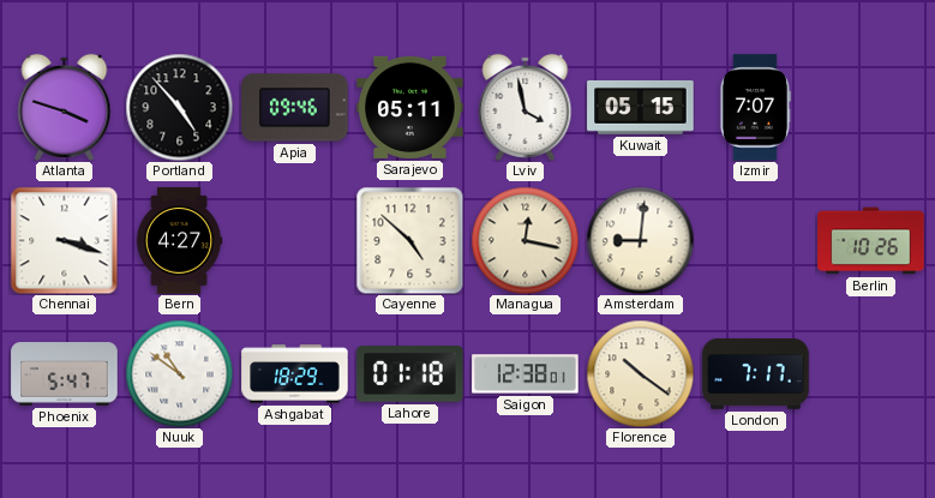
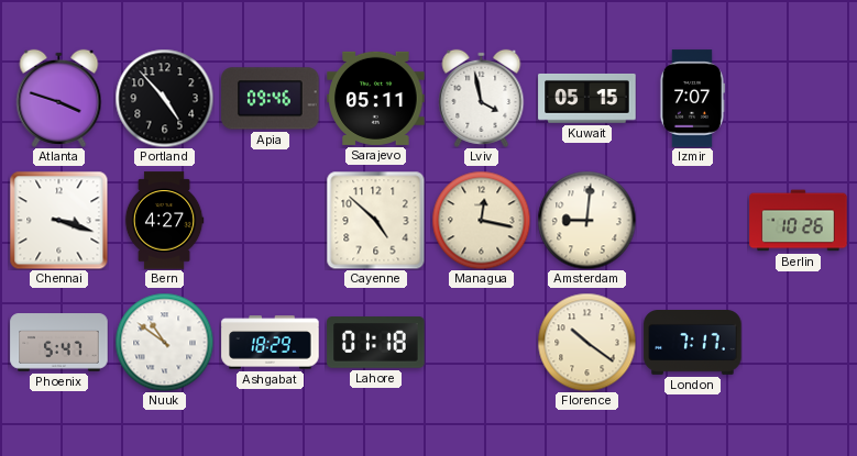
Saigon: 12:38 -> none
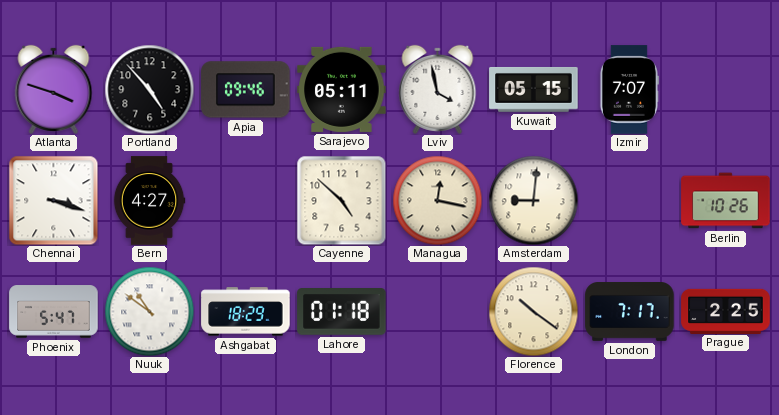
Prague: none -> 2:25
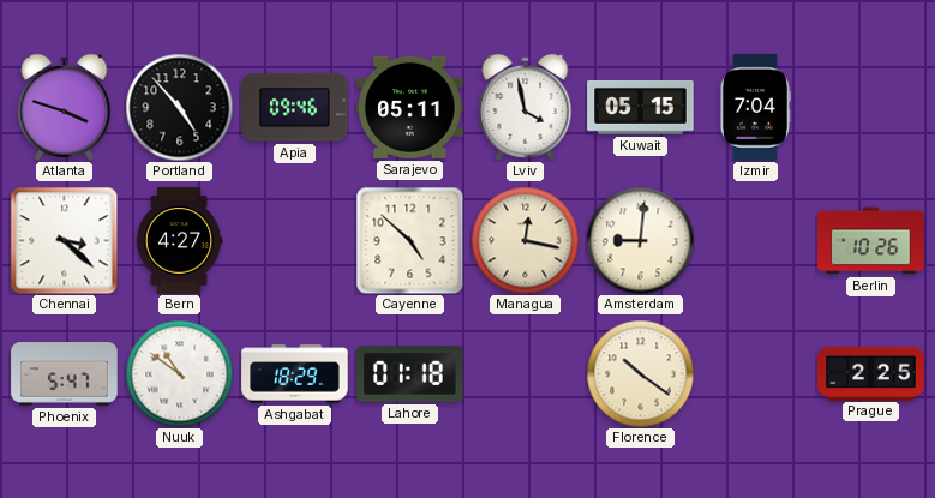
Izmir: 7:07 -> 7:04
Chennai: 3:18 -> 3:22
London: 7:17 -> none
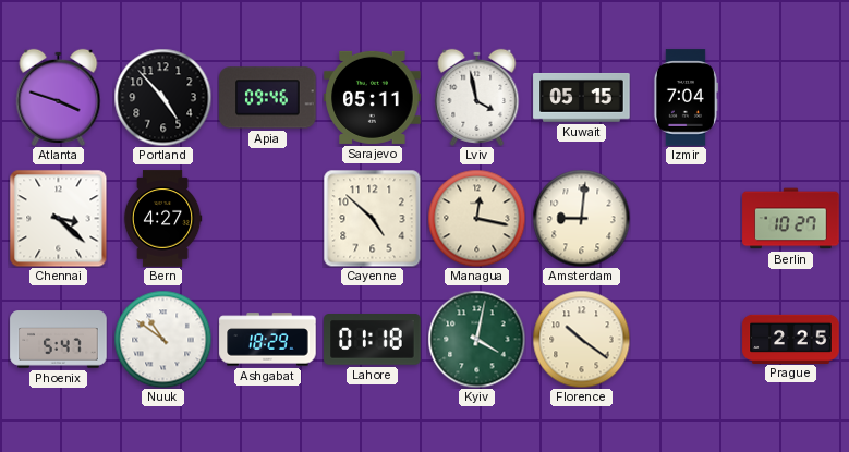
Berlin: 10:26 -> 10:27
Kyiv: none -> 4:02
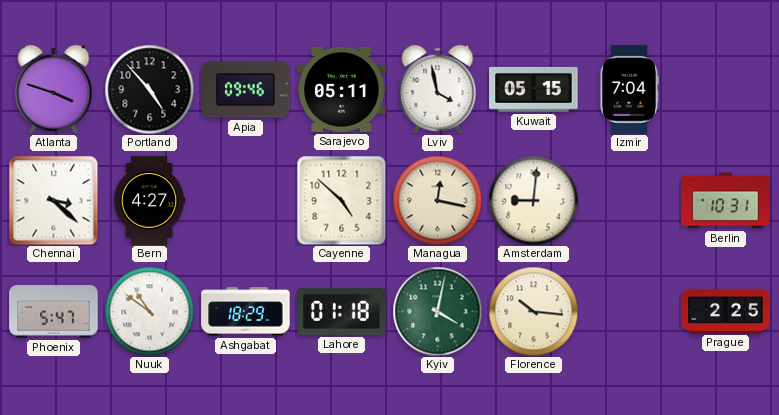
Berlin: 10:27 -> 10:31
Florence: 10:21 -> 10:16
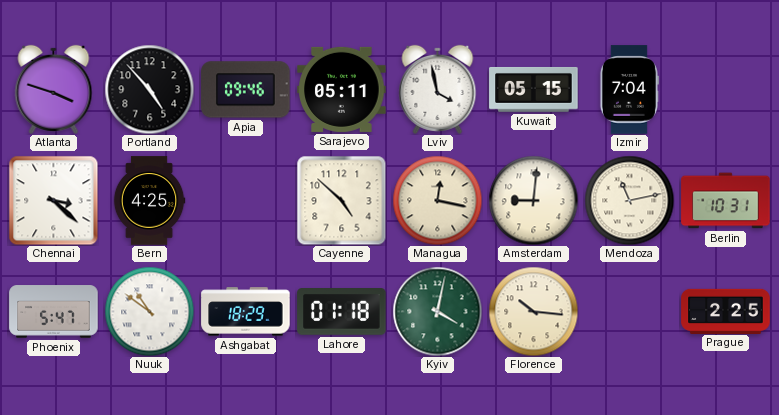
Bern: 4:27 -> 4:25
Mendoza: none -> 11:13
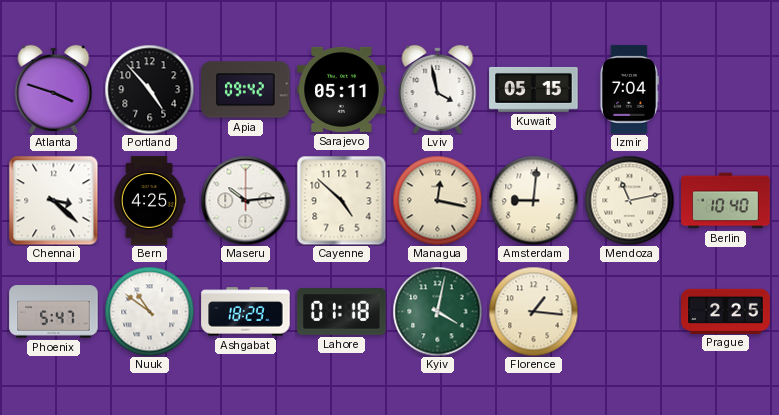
Apia: 09:46 -> 09:42
Maseru: none -> 10:14
Berlin: 10:31 -> 10:40
Florence: 10:16 -> 1:16
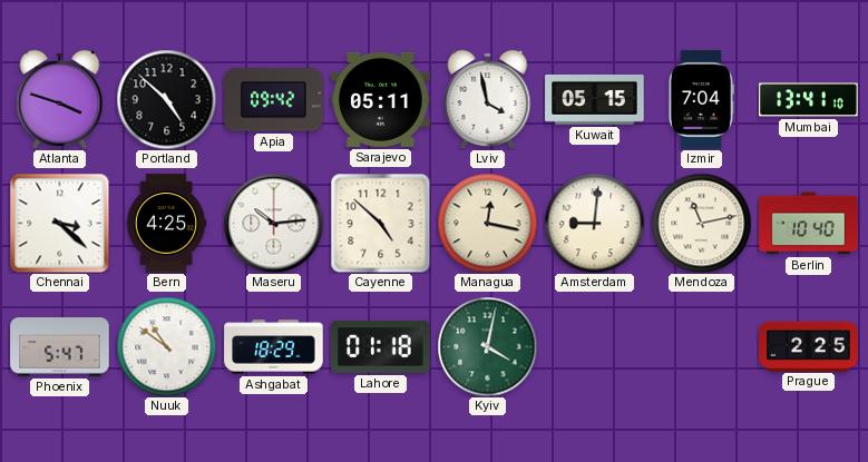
Portland: 4:53 -> 4:52
Mumbai: none -> 13:41
Florence: 1:16 -> none
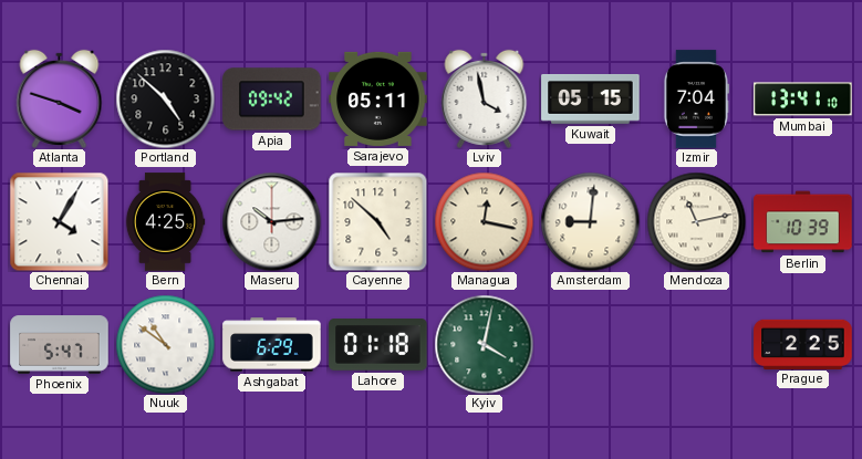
Chennai: 3:22 -> 4:05
Berlin: 10:40 -> 10:39
Ashgabat: 18:29 -> 6:29
